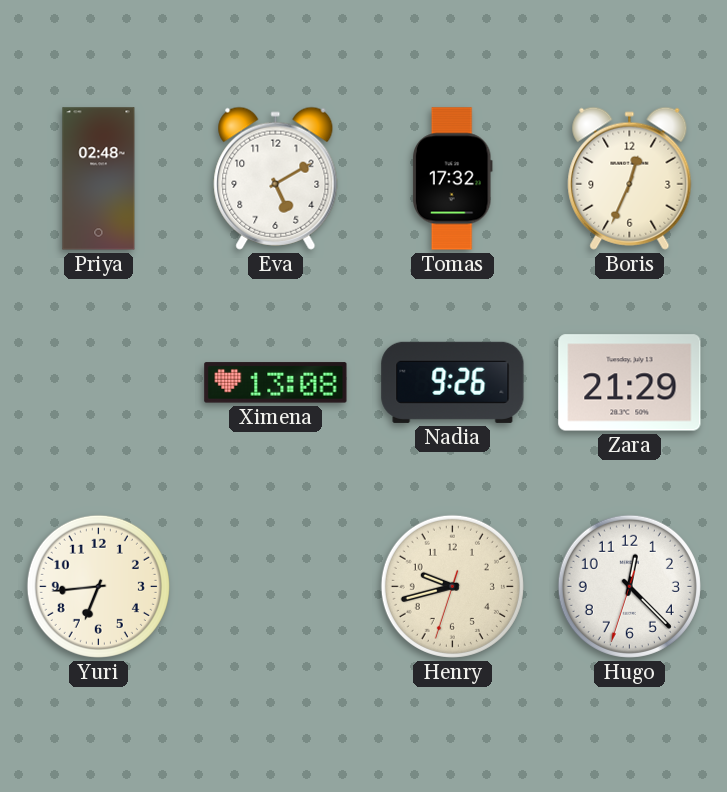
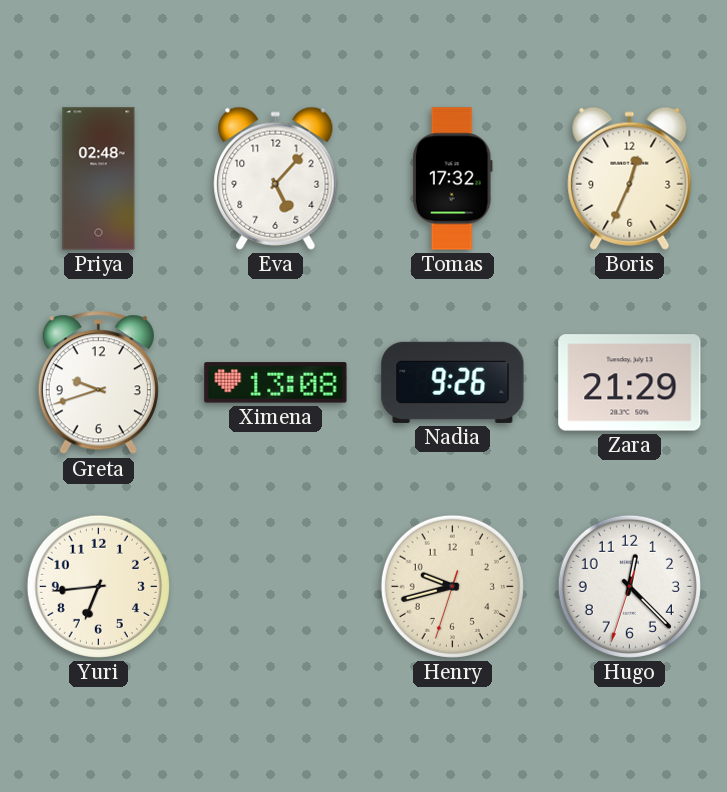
Eva: 5:10 -> 5:07
Greta: none -> 9:42
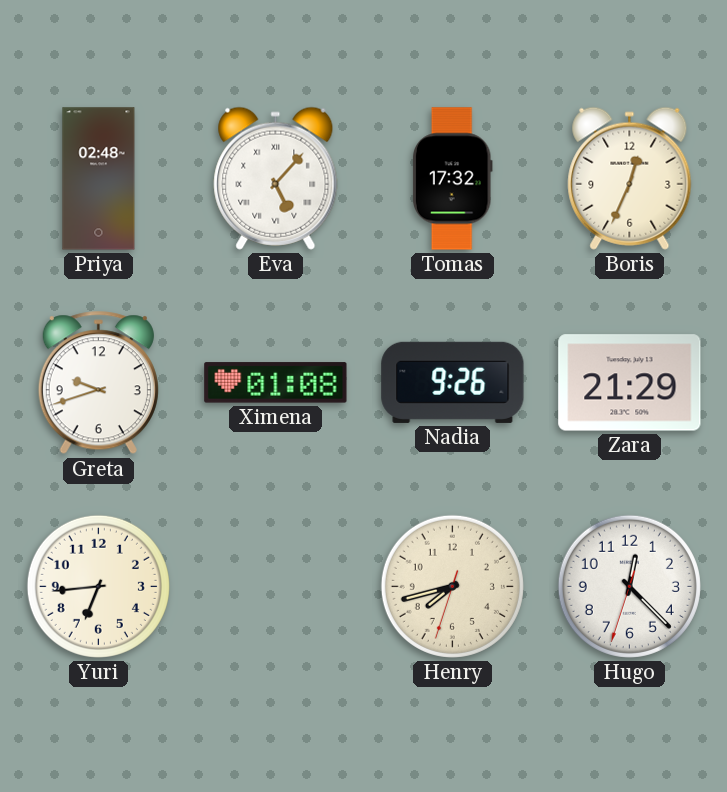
Eva numerals: Arabic -> Roman
Ximena: 13:08 -> 01:08
Henry: 9:42 -> 7:42
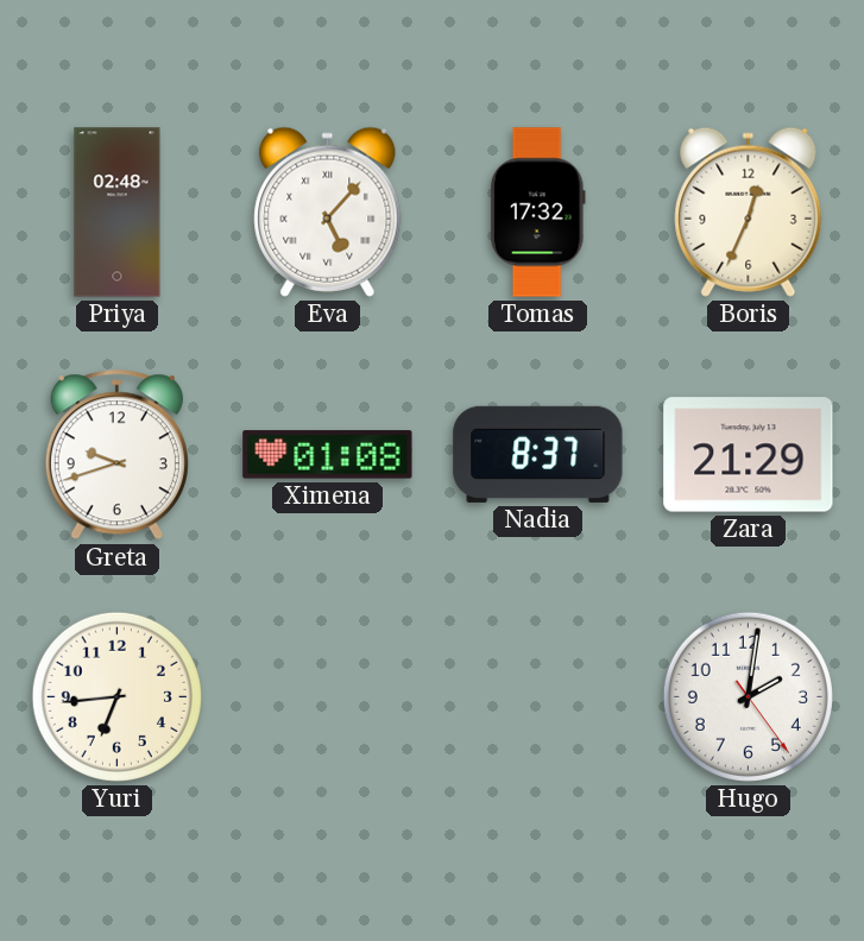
Nadia: 9:26 -> 8:37
Henry: 7:42 -> none
Hugo: 12:22 -> 2:01
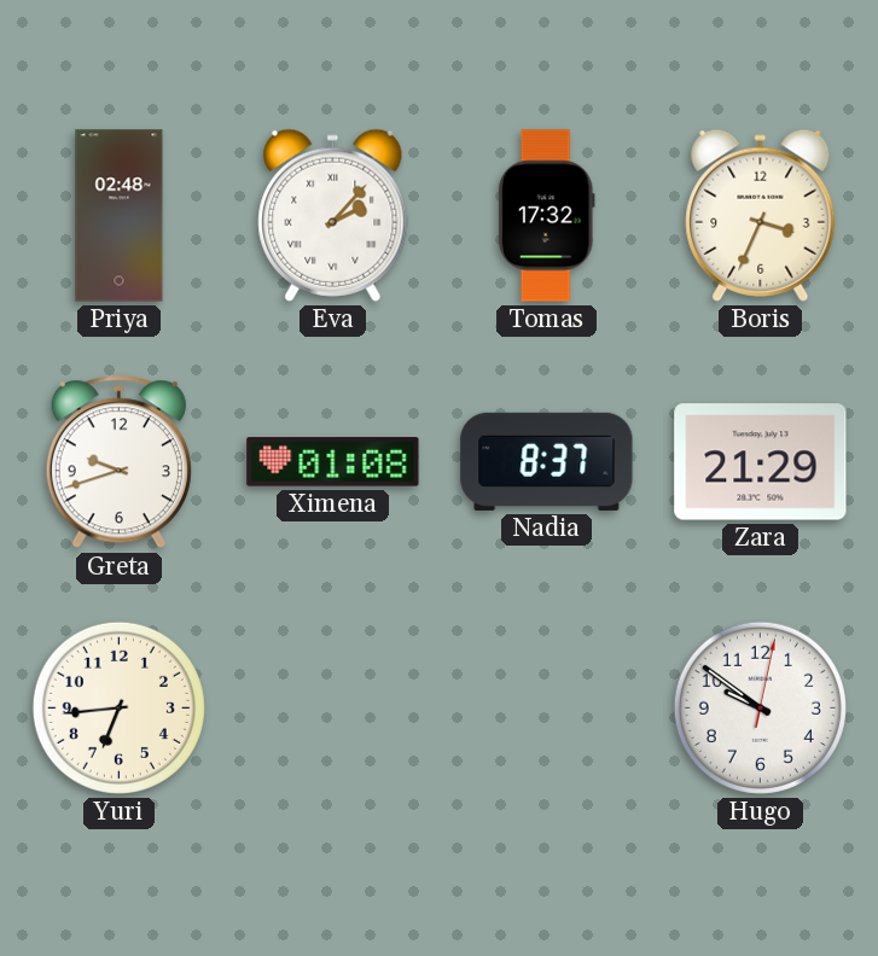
Eva: 5:07 -> 2:07
Boris: 12:34 -> 3:34
Hugo: 2:01 -> 9:51
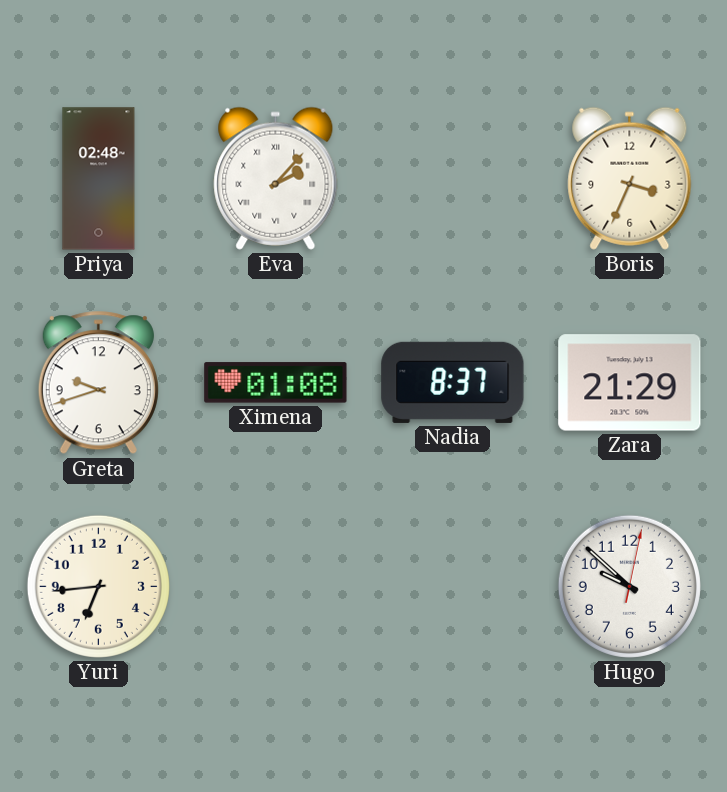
Tomas: 17:32 -> none
Hugo: 9:51 -> 9:52
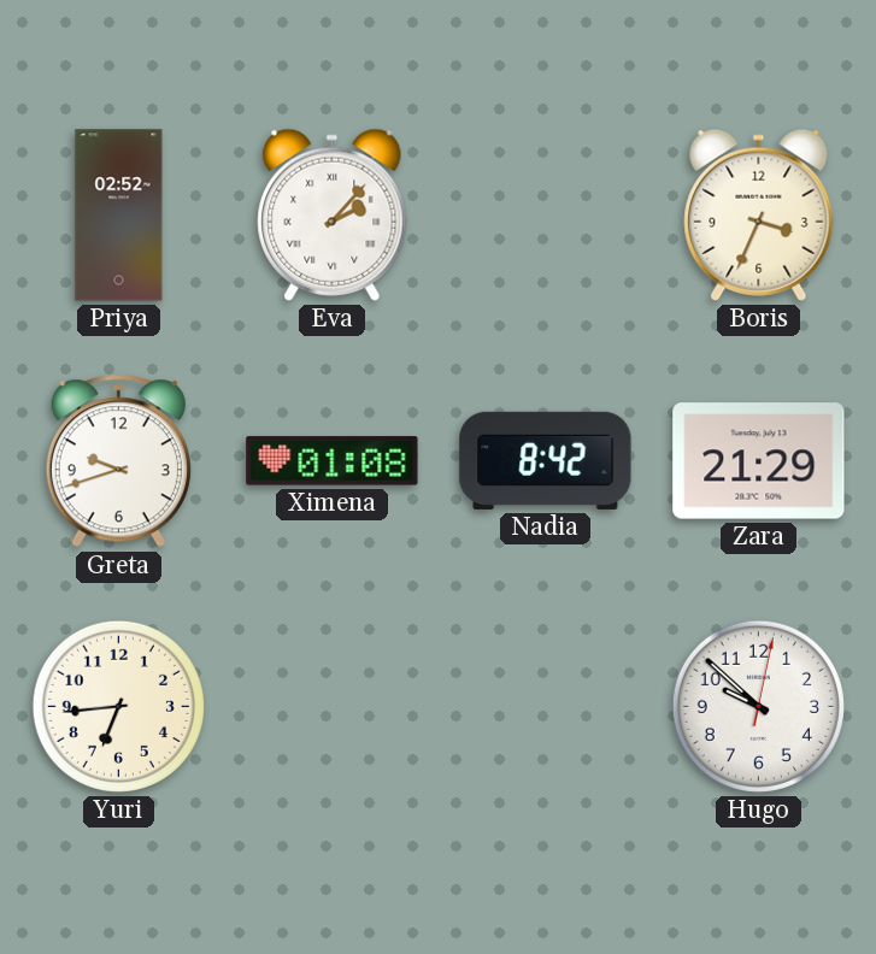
Priya: 02:48 -> 02:52
Nadia: 8:37 -> 8:42
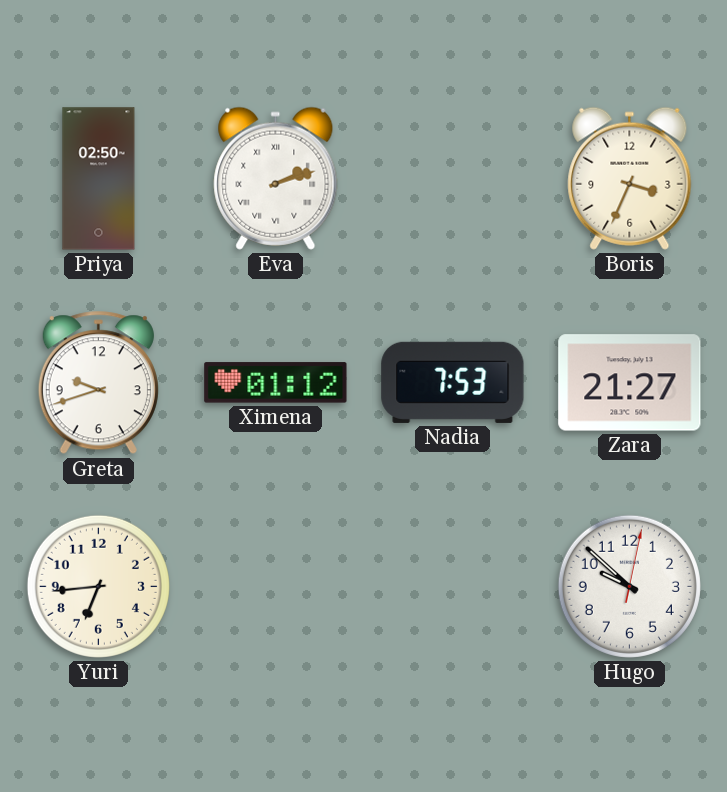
Priya: 02:52 -> 02:50
Eva: 2:07 -> 2:12
Ximena: 01:08 -> 01:12
Nadia: 8:42 -> 7:53
Zara: 21:29 -> 21:27
